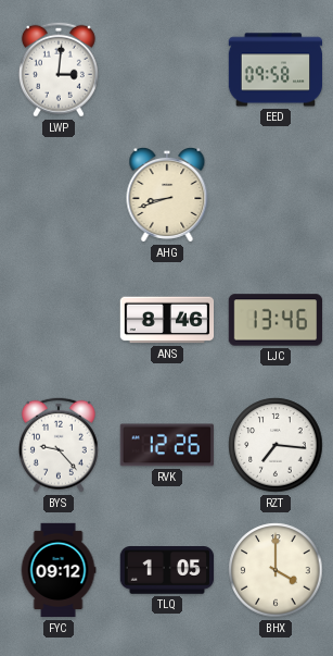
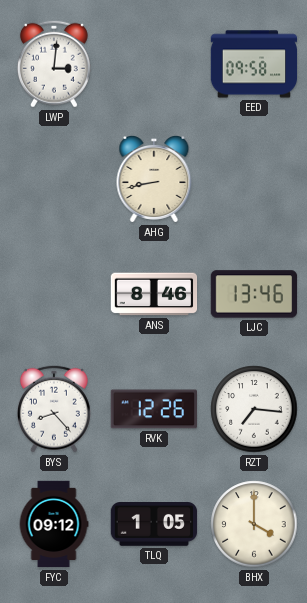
AHG: 8:42 -> 8:43
BYS: 9:23 -> 8:23
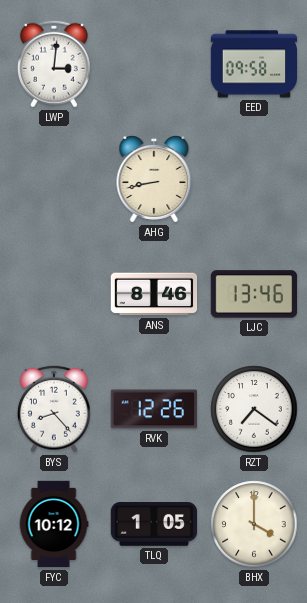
RZT: 7:16 -> 7:21
FYC: 09:12 -> 10:12
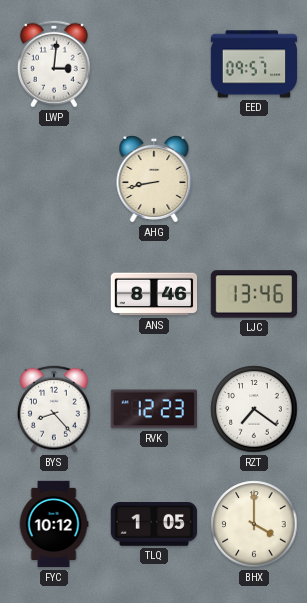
EED: 09:58 -> 09:57
RVK: 12:26 -> 12:23
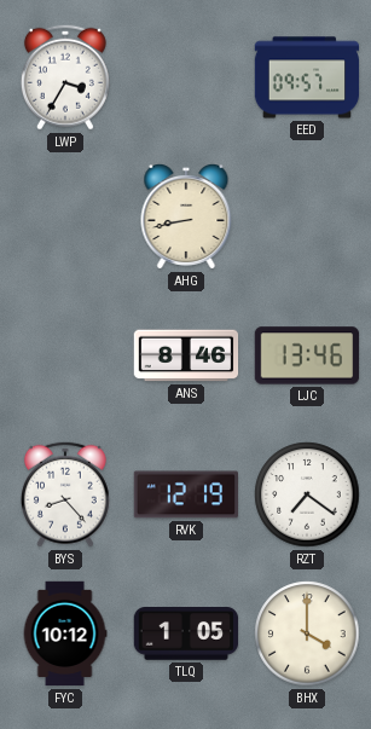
LWP: 3:01 -> 3:35
RVK: 12:23 -> 12:19
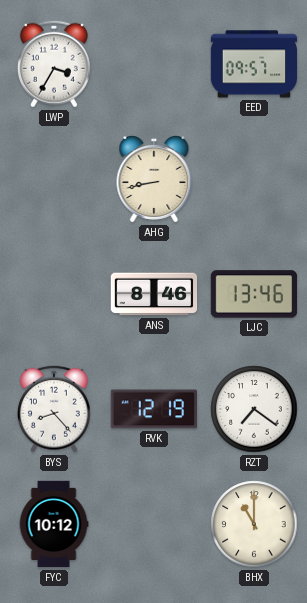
TLQ: 1:05 -> none
BHX: 4:00 -> 11:00
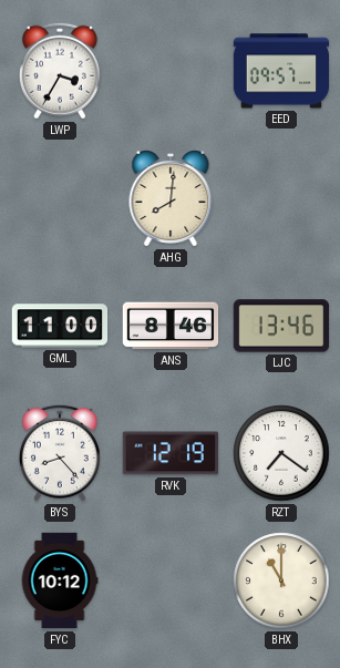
AHG: 8:43 -> 8:01
GML: none -> 11:00
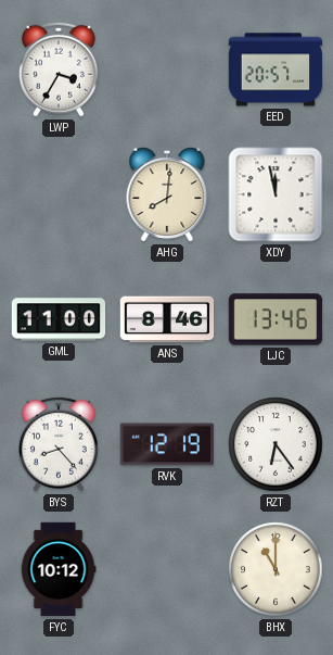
EED: 09:57 -> 20:57
XDY: none -> 11:58
RZT: 7:21 -> 6:24
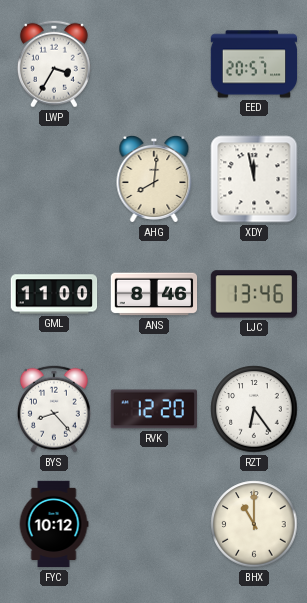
RVK: 12:19 -> 12:20
